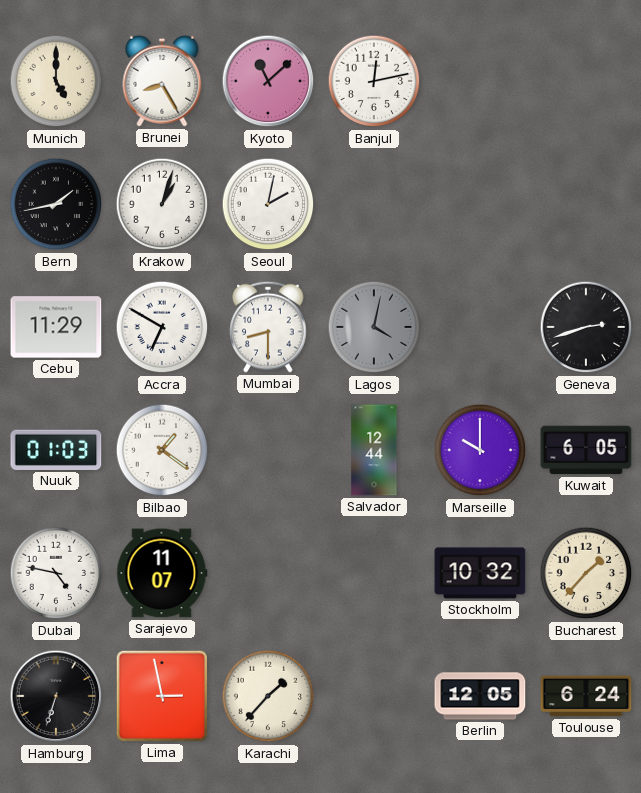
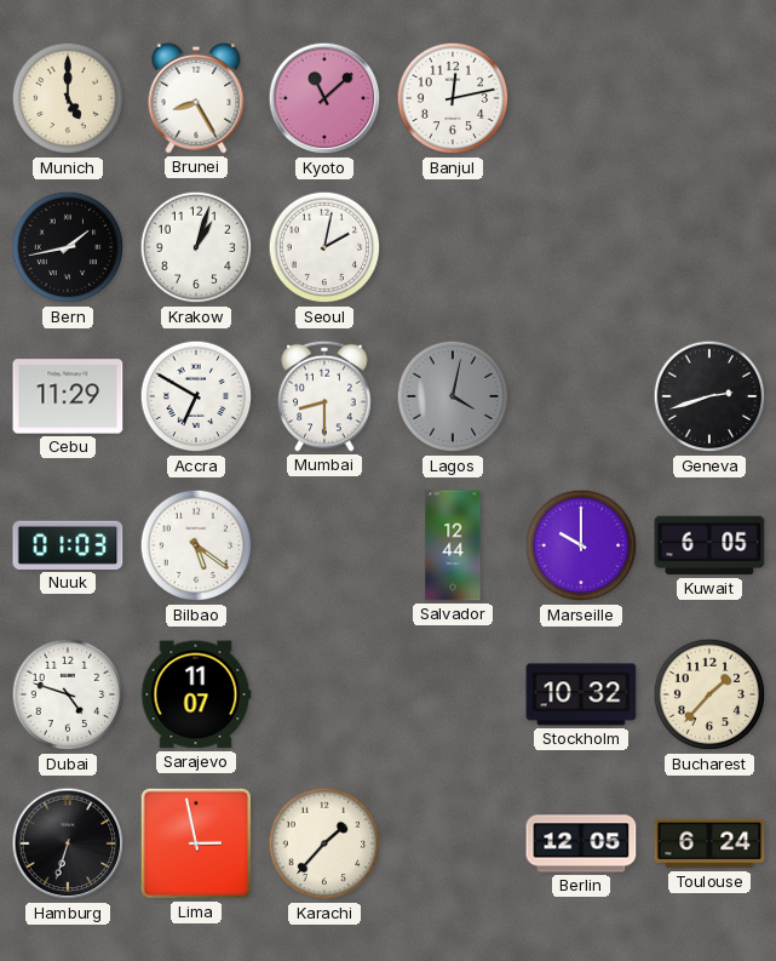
Bilbao: 1:21 -> 5:21
Dubai: 4:47 -> 4:48
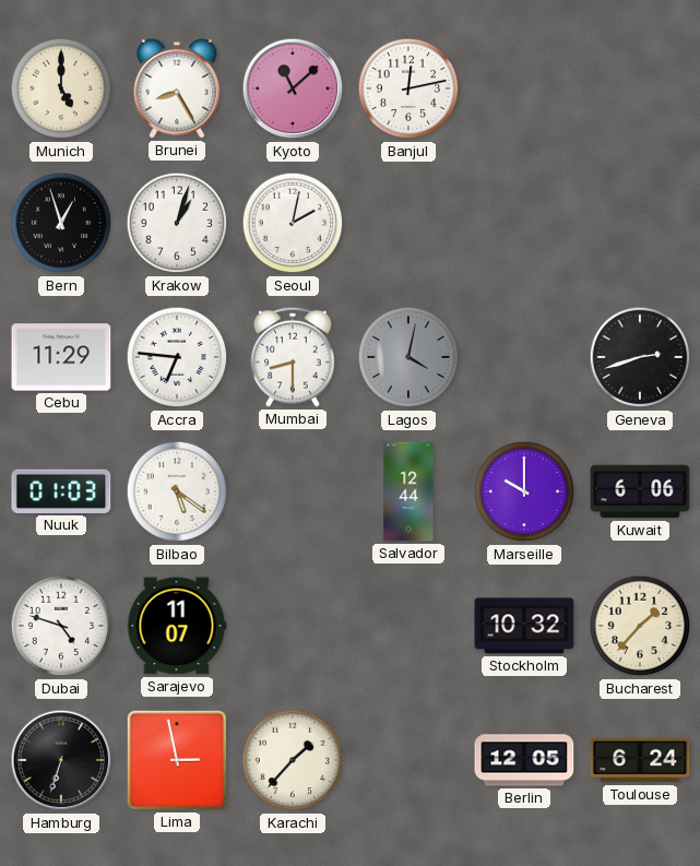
Bern: 1:43 -> 12:57
Accra: 6:50 -> 6:46
Kuwait: 6:05 -> 6:06
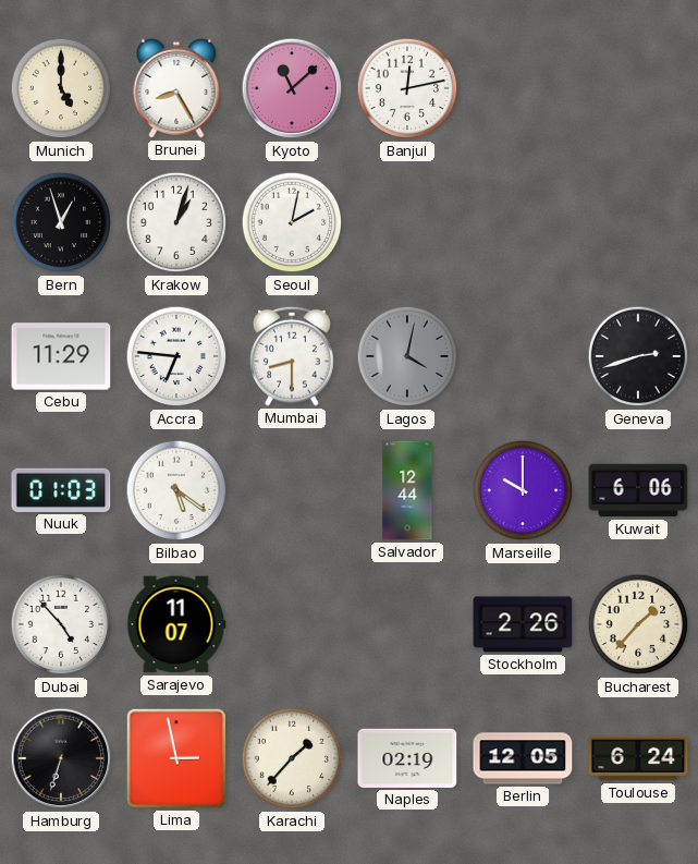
Dubai: 4:48 -> 4:53
Stockholm: 10:32 -> 2:26
Naples: none -> 02:19
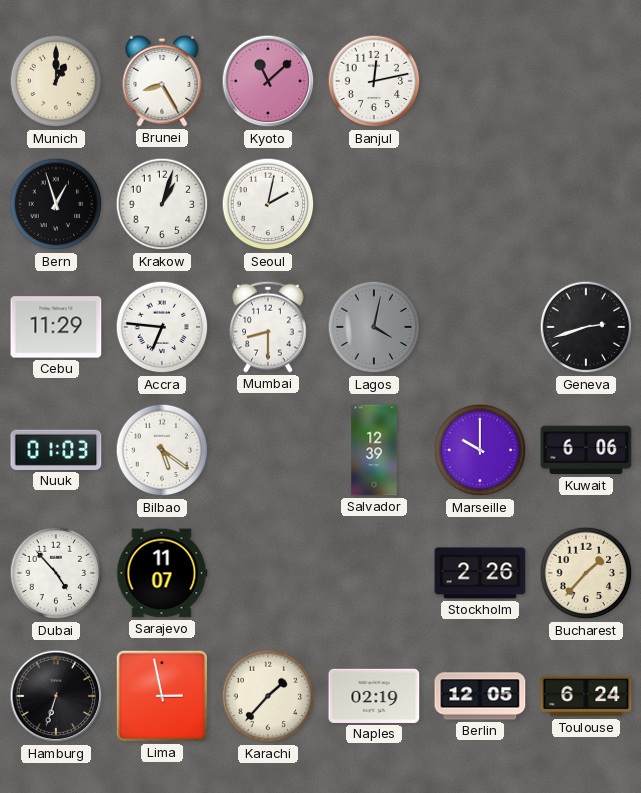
Munich: 5:00 -> 1:00
Salvador: 12:44 -> 12:39
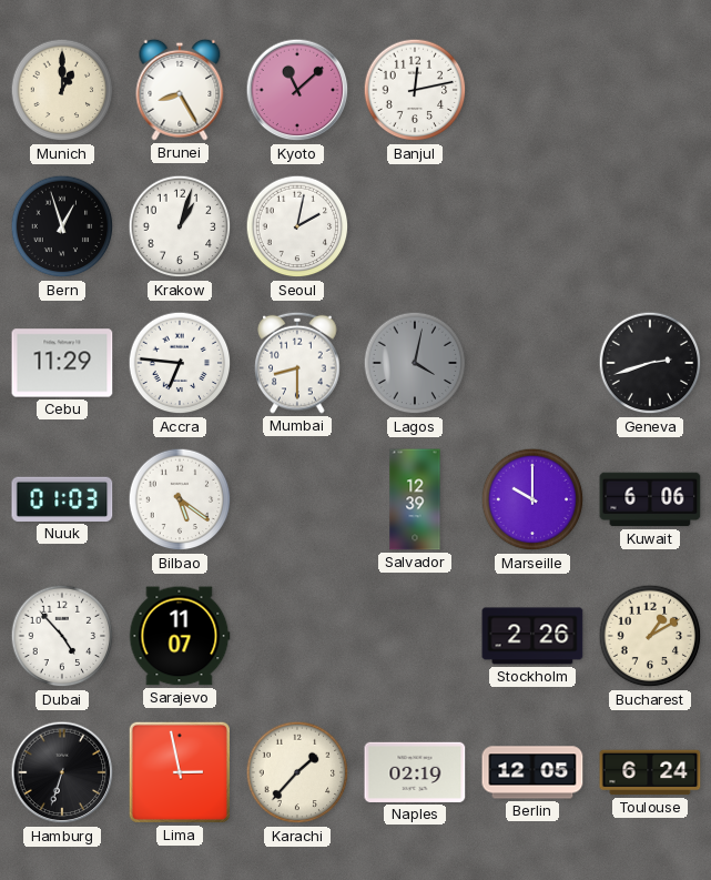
Bucharest: 1:37 -> 1:10
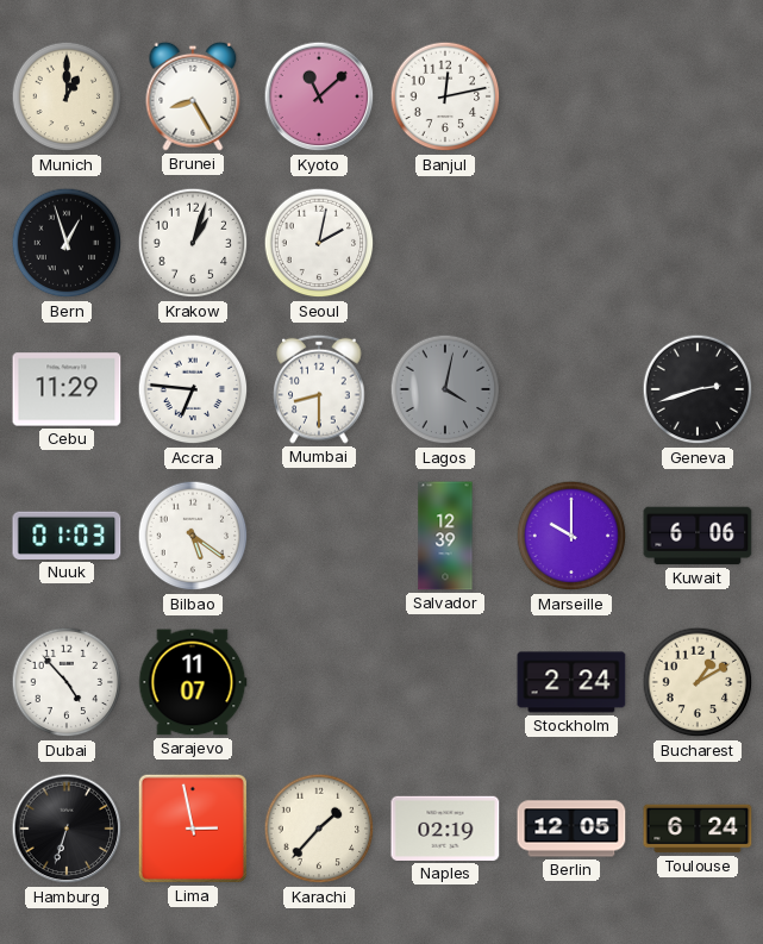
Stockholm: 2:26 -> 2:24
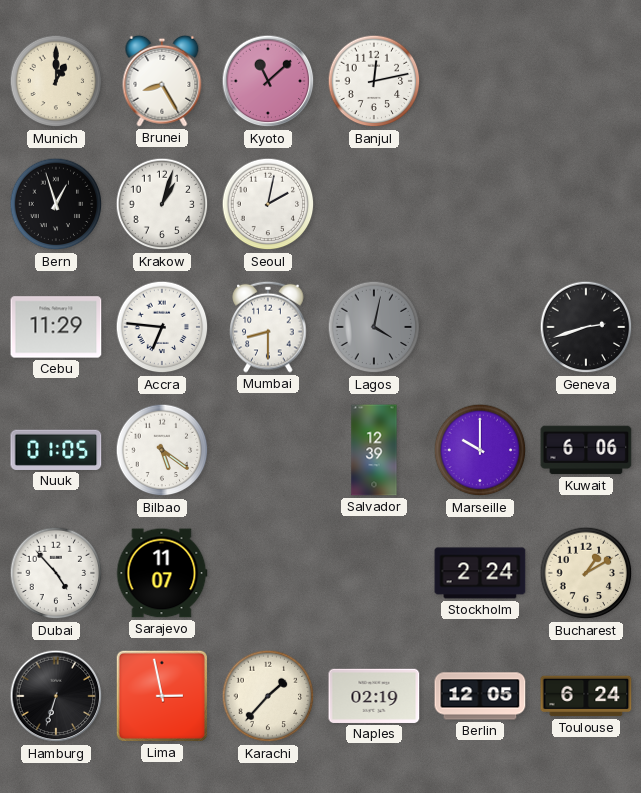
Nuuk: 01:03 -> 01:05
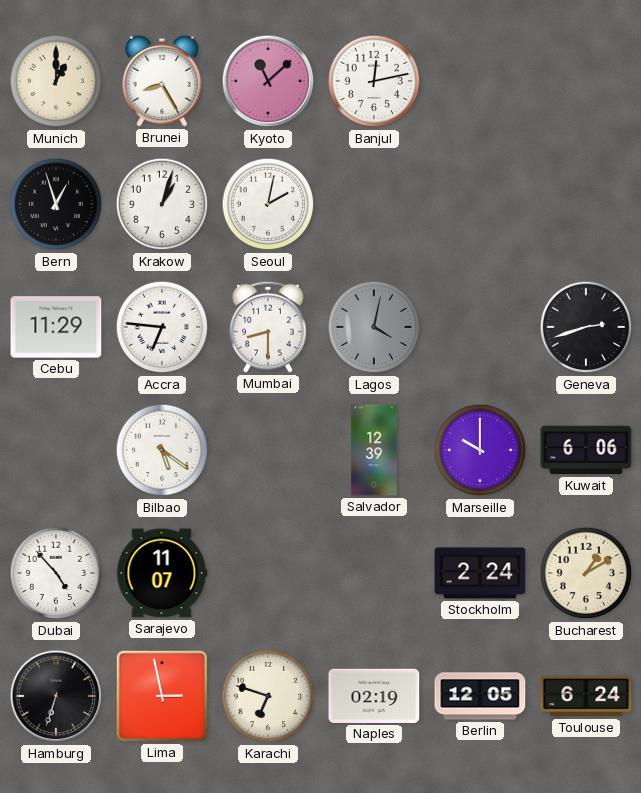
Nuuk: 01:05 -> none
Karachi: 1:37 -> 6:48
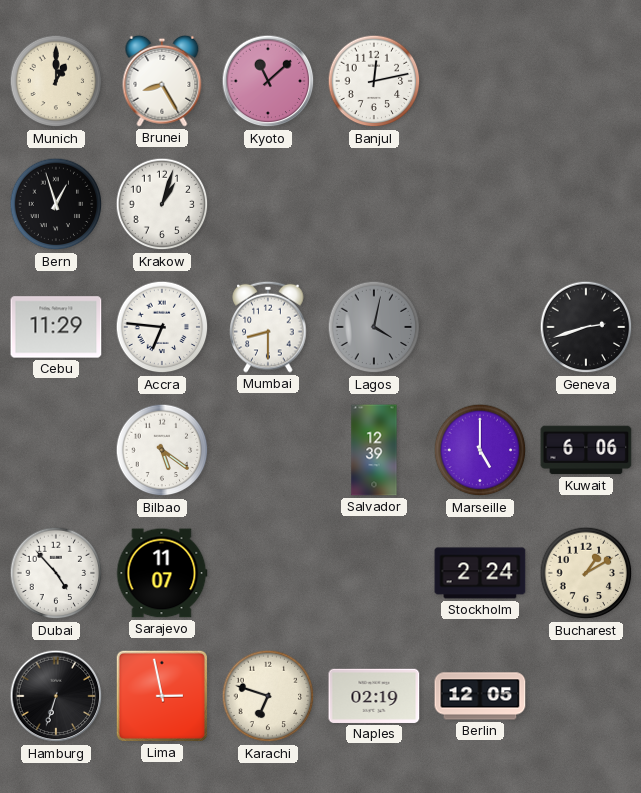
Seoul: 2:02 -> none
Marseille: 10:00 -> 5:00
Toulouse: 6:24 -> none
